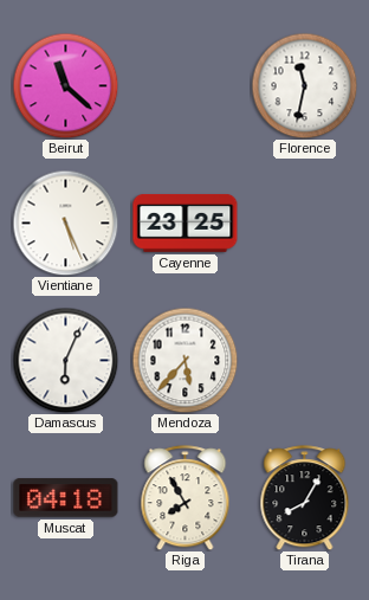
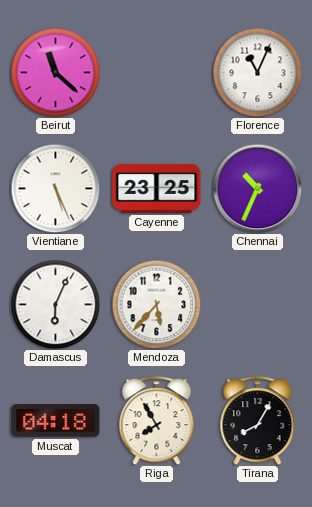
Florence: 11:32 -> 11:04
Chennai: none -> 10:34
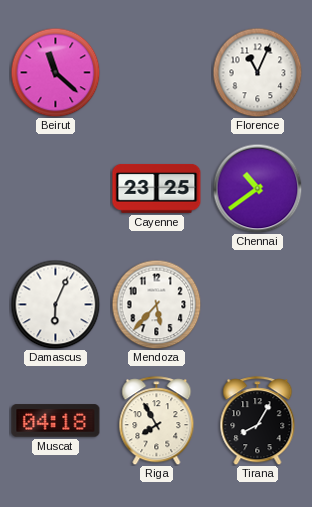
Vientiane: 5:26 -> none
Chennai: 10:34 -> 10:39
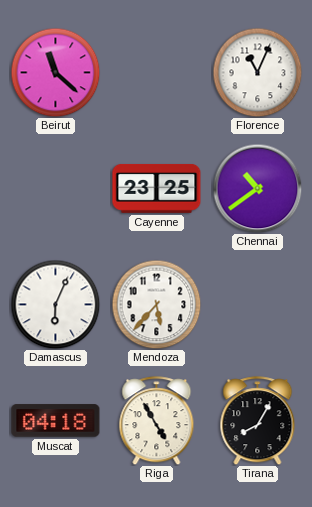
Riga: 7:55 -> 4:55
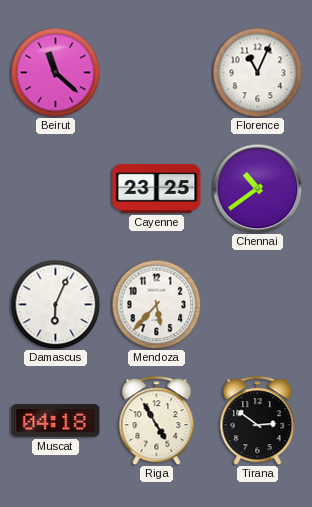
Tirana: 8:05 -> 2:51
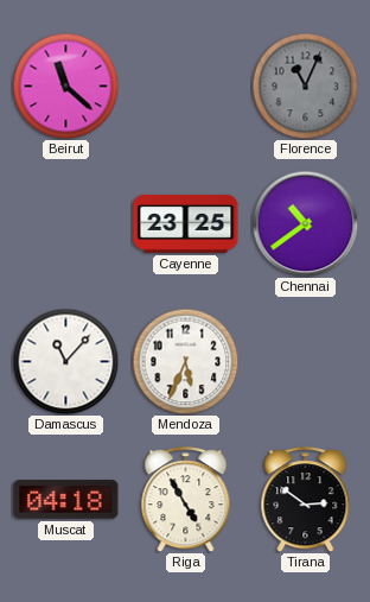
Florence dial: white -> grey
Damascus: 6:04 -> 11:07
Mendoza: 5:37 -> 5:34
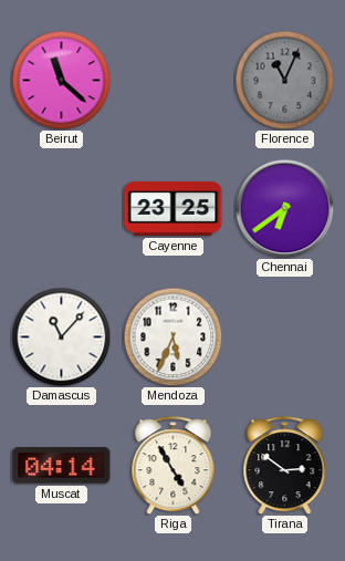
Chennai: 10:39 -> 6:39
Muscat: 04:18 -> 04:14
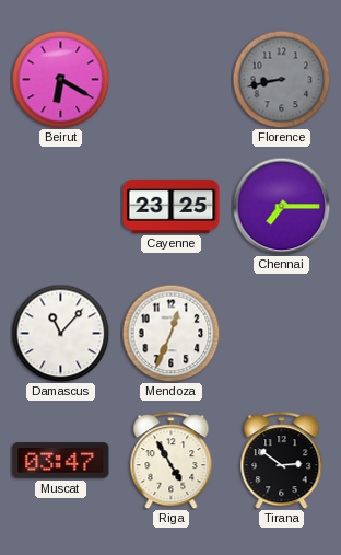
Beirut: 11:22 -> 6:20
Florence: 11:04 -> 8:43
Chennai: 6:39 -> 7:15
Mendoza: 5:34 -> 12:34
Muscat: 04:14 -> 03:47
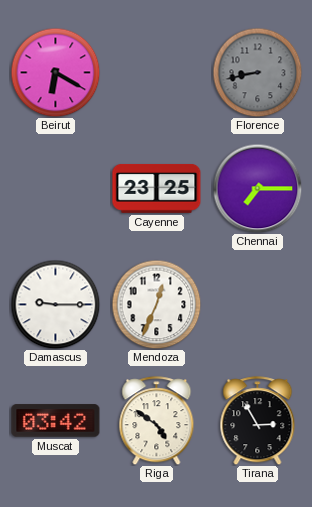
Damascus: 11:07 -> 9:15
Muscat: 03:47 -> 03:42
Riga: 4:55 -> 4:51
Tirana: 2:51 -> 2:55
